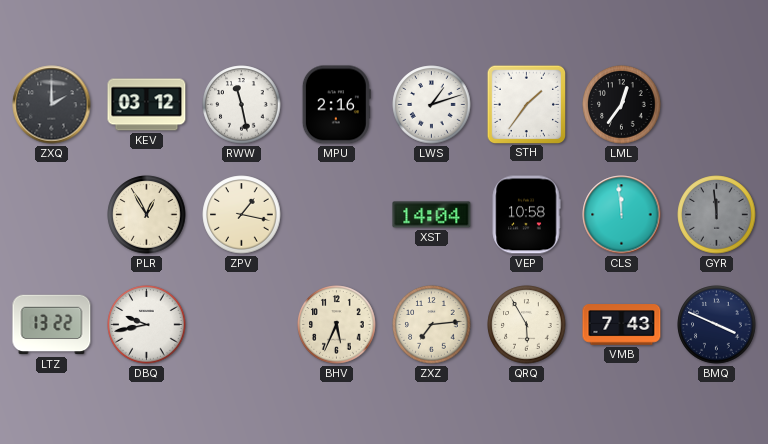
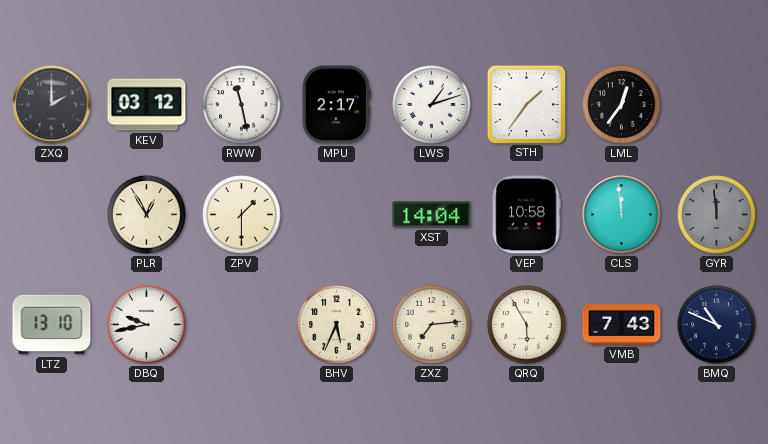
MPU: 2:16 -> 2:17
ZPV: 1:17 -> 1:30
LTZ: 13:22 -> 13:10
BMQ: 3:49 -> 10:49
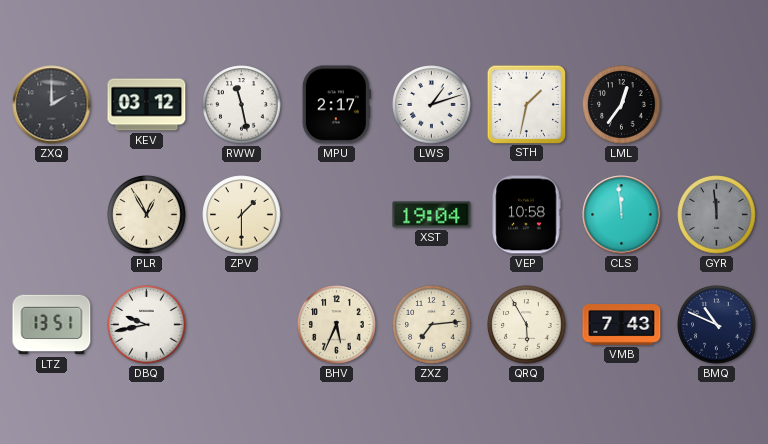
STH: 1:36 -> 1:32
XST: 14:04 -> 19:04
LTZ: 13:10 -> 13:51
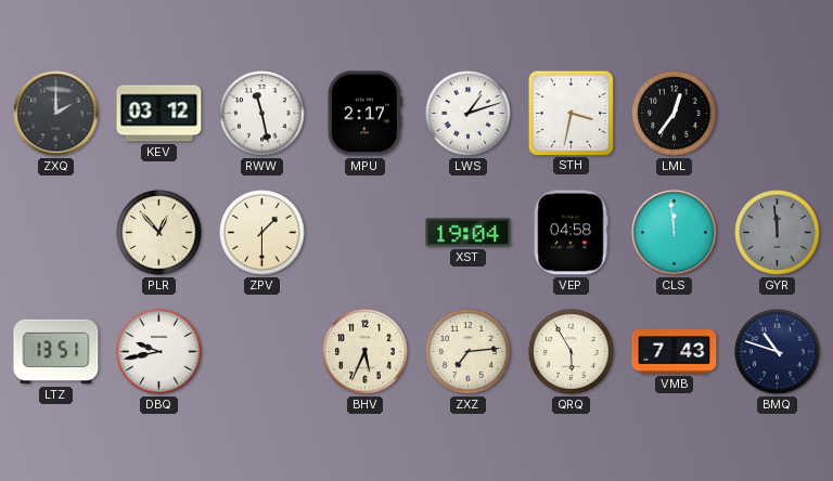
STH: 1:32 -> 3:32
PLR: 12:55 -> 12:53
VEP: 10:58 -> 04:58
BMQ: 10:49 -> 10:48
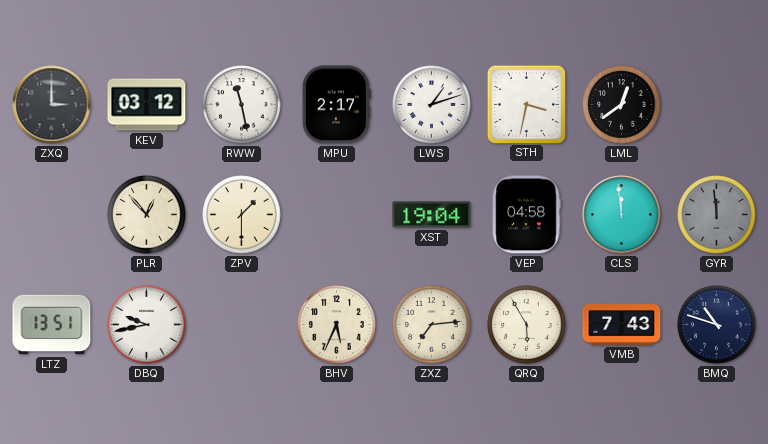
ZXQ: 2:00 -> 3:00
LML: 12:36 -> 12:39
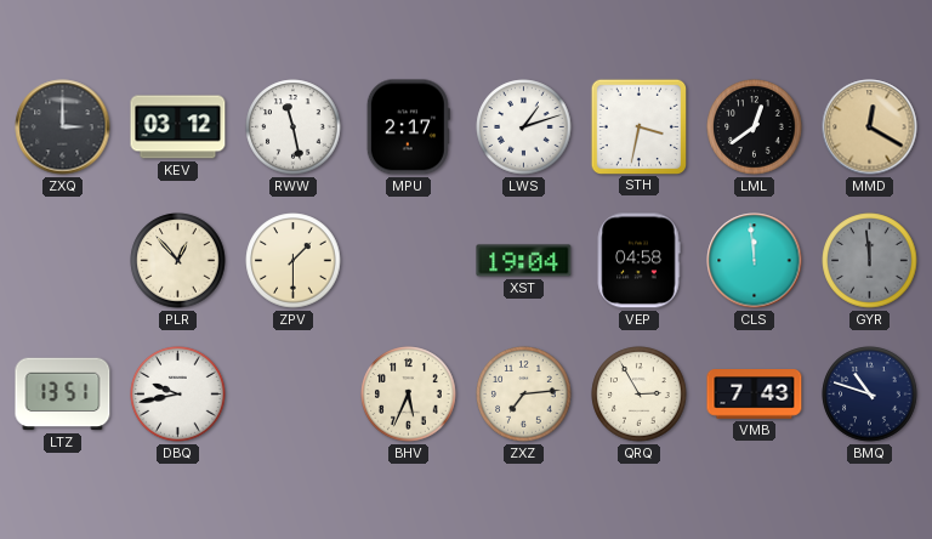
MMD: none -> 12:20
QRQ: 5:55 -> 2:55
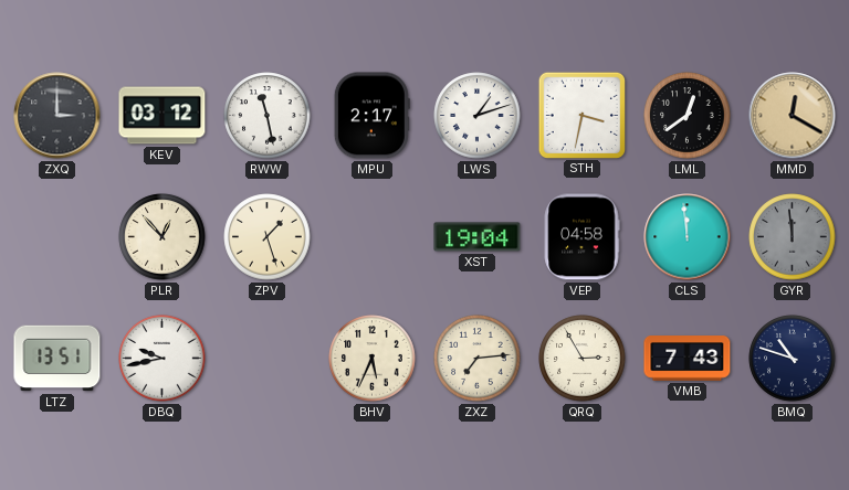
ZPV: 1:30 -> 1:27
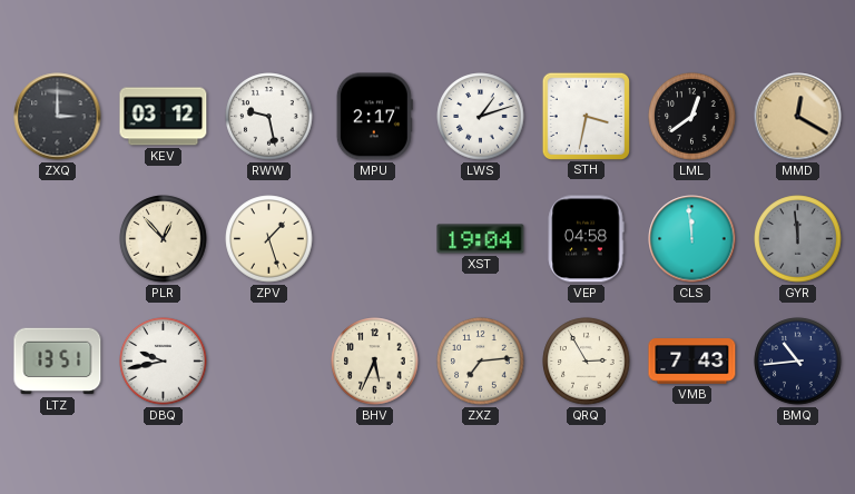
RWW: 11:28 -> 9:28
BMQ: 10:48 -> 10:44
